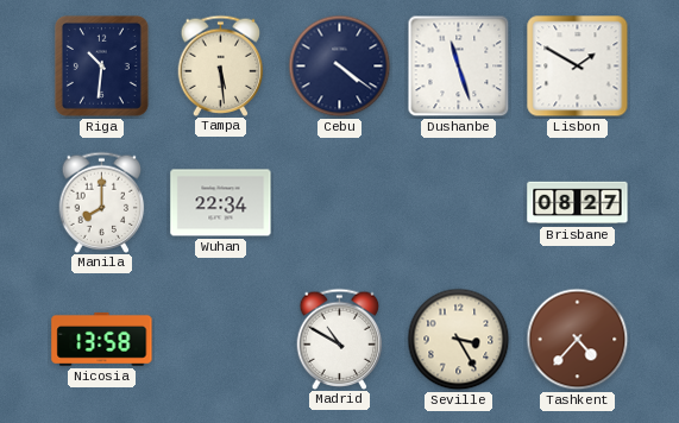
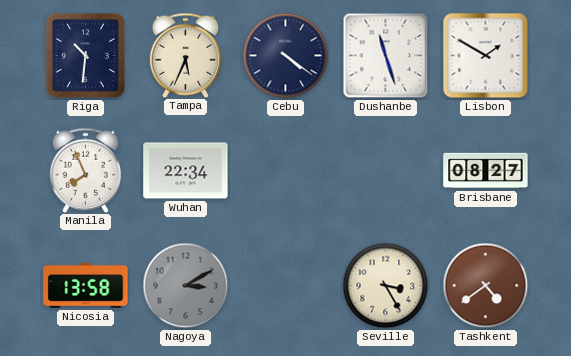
Tampa: 5:29 -> 5:34
Manila: 8:00 -> 7:56
Nagoya: none -> 3:10
Madrid: 10:50 -> none
Tashkent: 4:37 -> 4:39
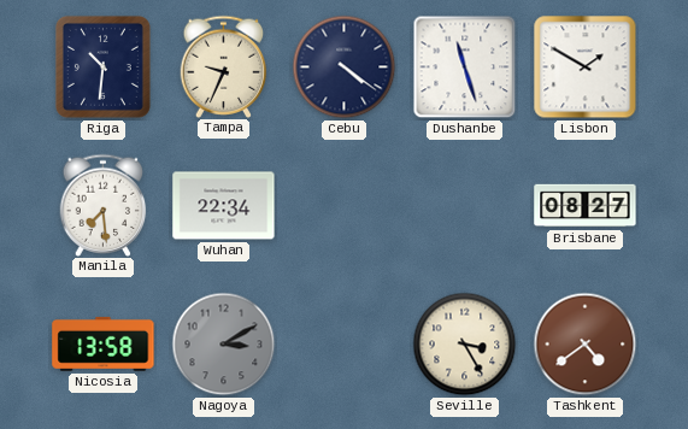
Tampa: 5:34 -> 9:34
Manila: 7:56 -> 7:29
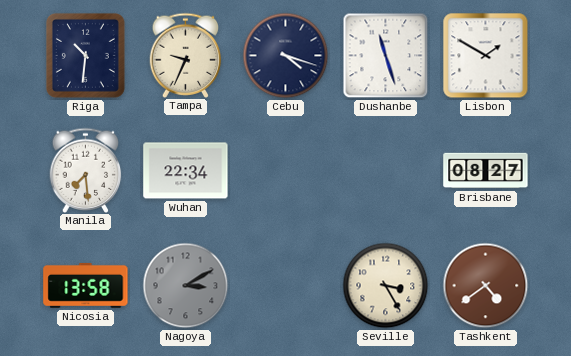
Cebu: 4:21 -> 4:18
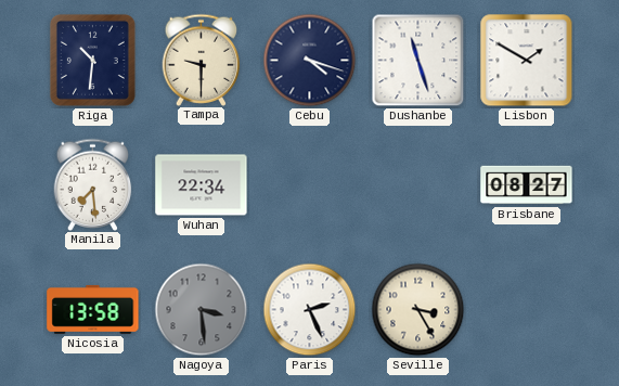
Tampa: 9:34 -> 9:30
Nagoya: 3:10 -> 3:29
Paris: none -> 2:26
Tashkent: 4:39 -> none
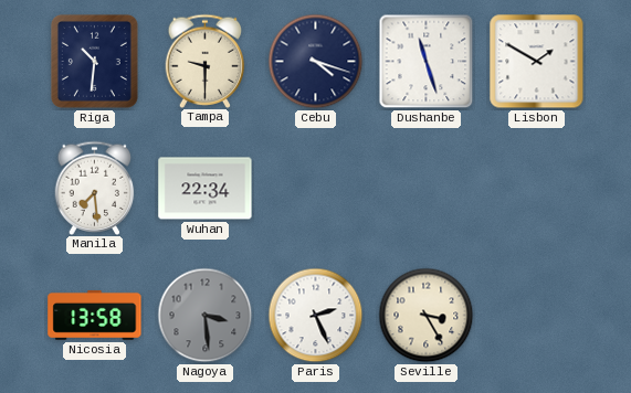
Brisbane: 08:27 -> none
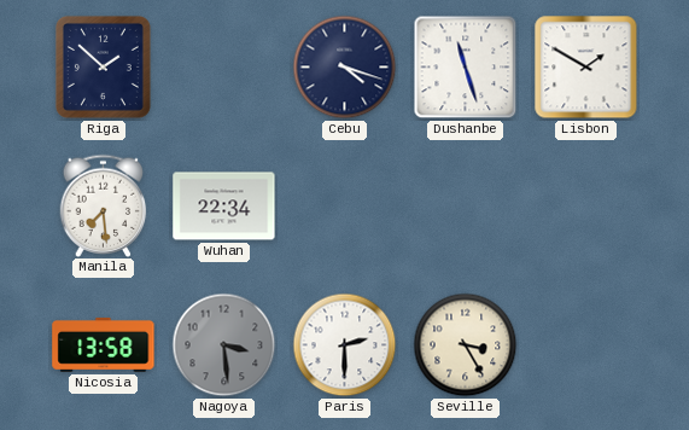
Riga: 10:31 -> 1:52
Tampa: 9:30 -> none
Paris: 2:26 -> 2:30
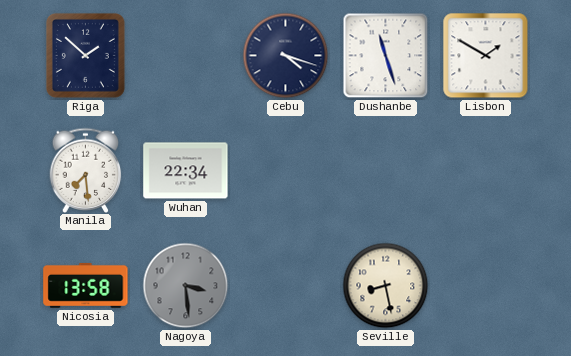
Paris: 2:30 -> none
Seville: 3:25 -> 8:28
